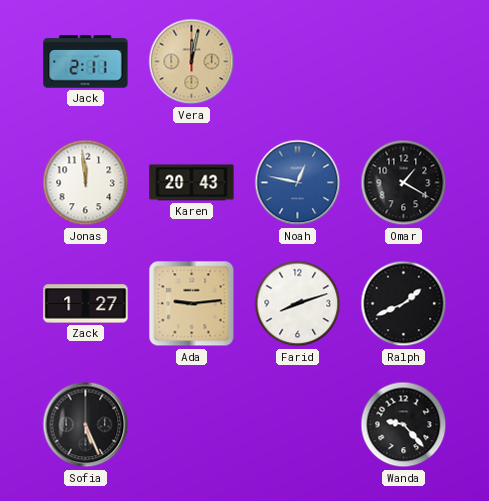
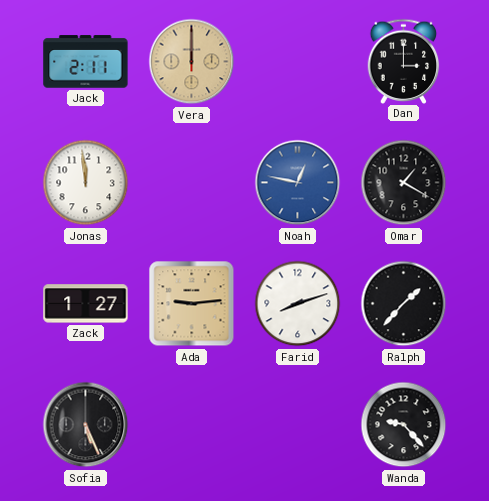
Vera: 12:02 -> 12:00
Dan: none -> 3:00
Karen: 20:43 -> none
Ralph: 1:41 -> 1:37
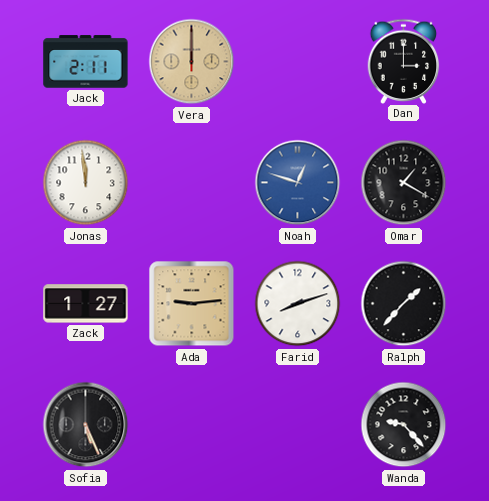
Noah: 12:47 -> 12:48
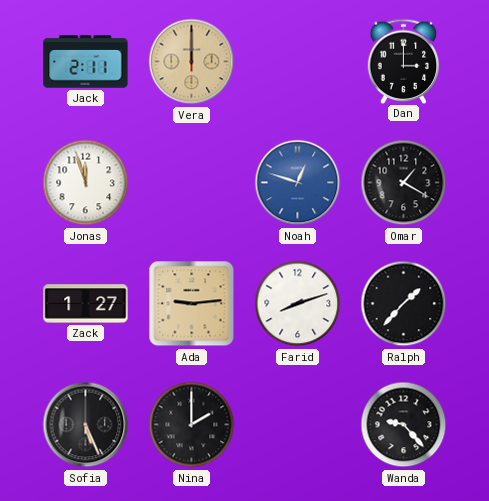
Jonas: 11:59 -> 11:57
Nina: none -> 2:00
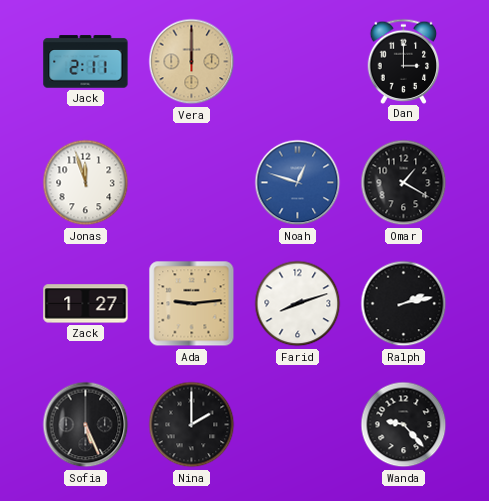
Ralph: 1:37 -> 2:13
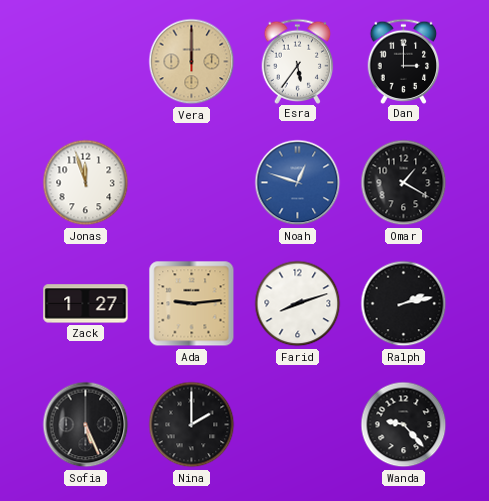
Jack: 2:11 -> none
Esra: none -> 5:36
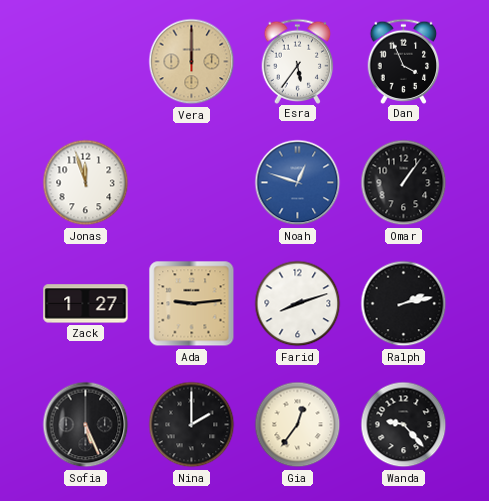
Dan: 3:00 -> 3:56
Omar: 1:20 -> 1:06
Gia: none -> 12:36
